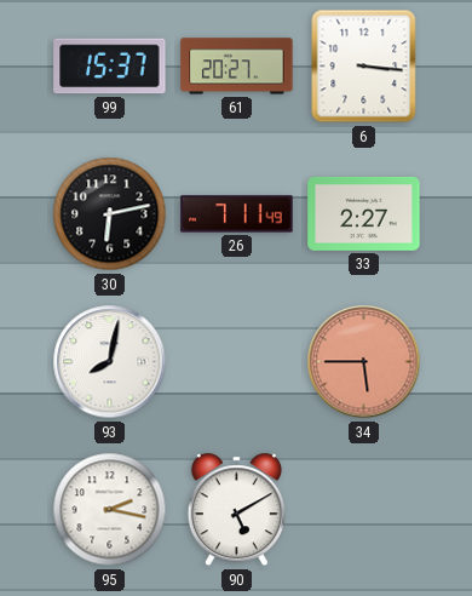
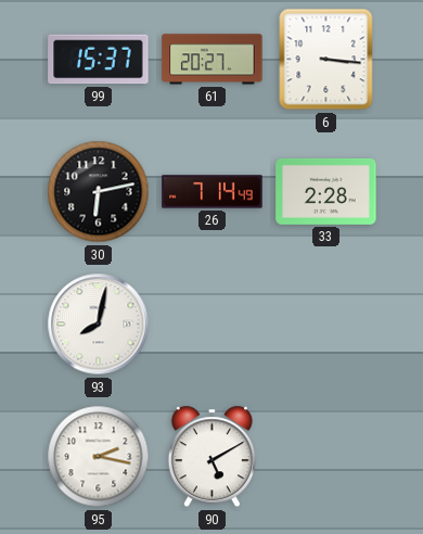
26: 7:11 -> 7:14
33: 2:27 -> 2:28
34: 5:45 -> none
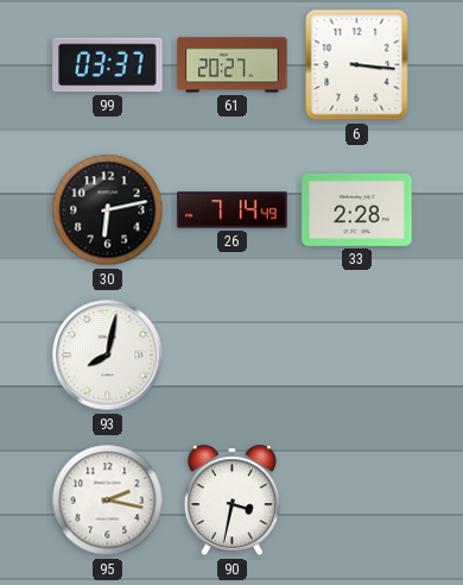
99: 15:37 -> 03:37
90: 5:10 -> 3:32
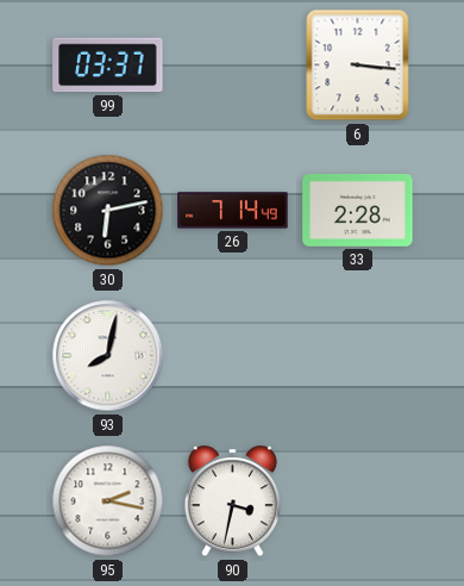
61: 20:27 -> none
